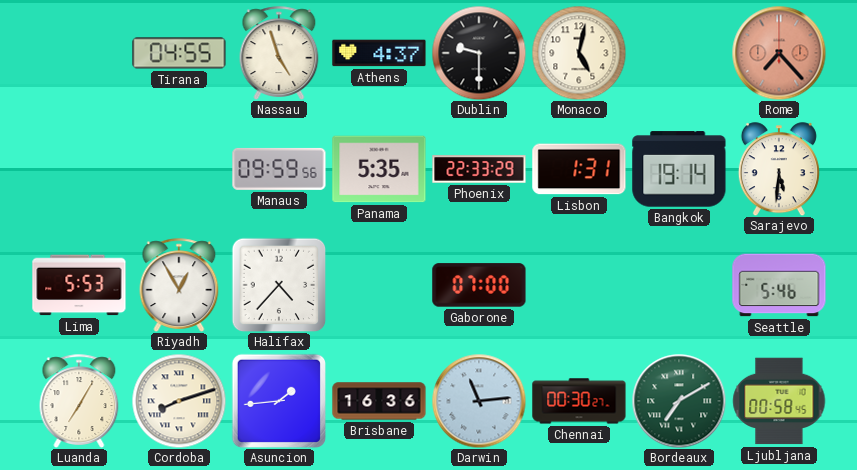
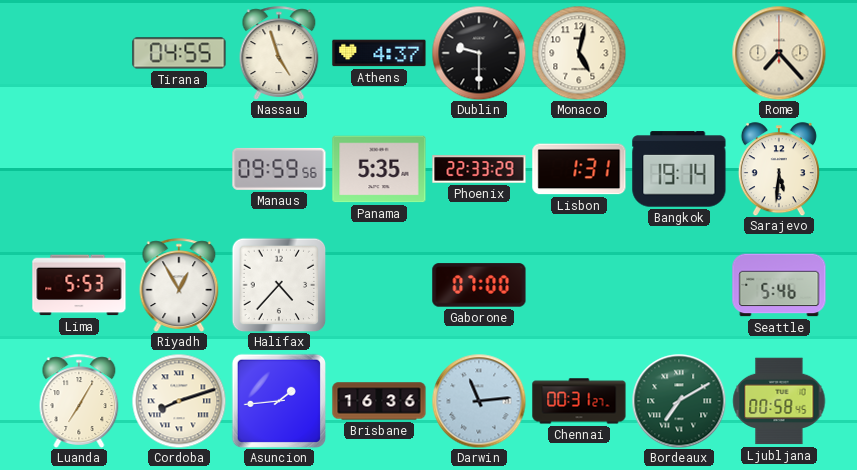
Rome dial: salmon -> cream
Chennai: 00:30 -> 00:31
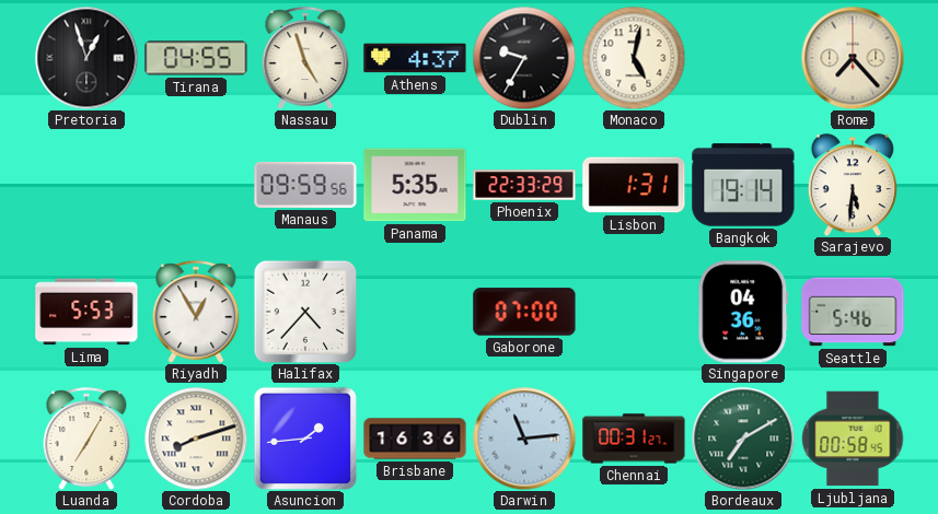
Pretoria: none -> 12:57
Dublin: 9:30 -> 9:35
Singapore: none -> 04:36
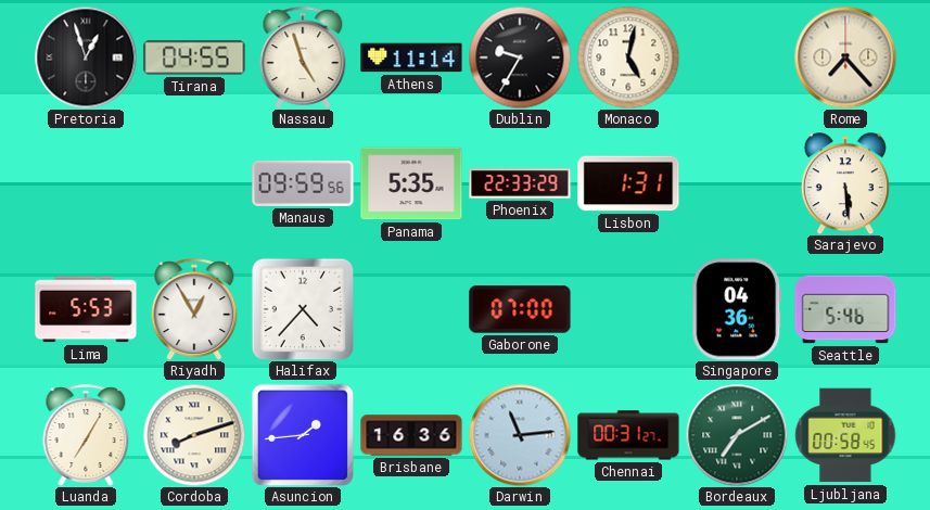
Athens: 4:37 -> 11:14
Bangkok: 19:14 -> none
Sarajevo: 5:31 -> 5:29
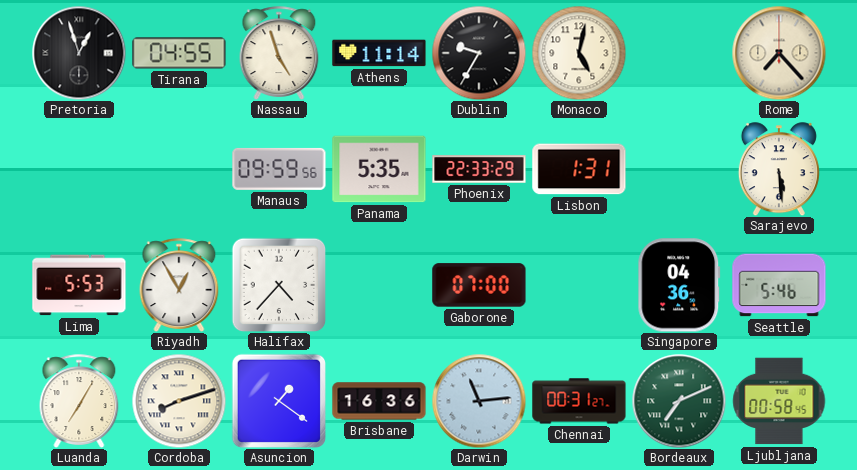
Asuncion: 1:44 -> 1:21
Bordeaux: 7:10 -> 7:11
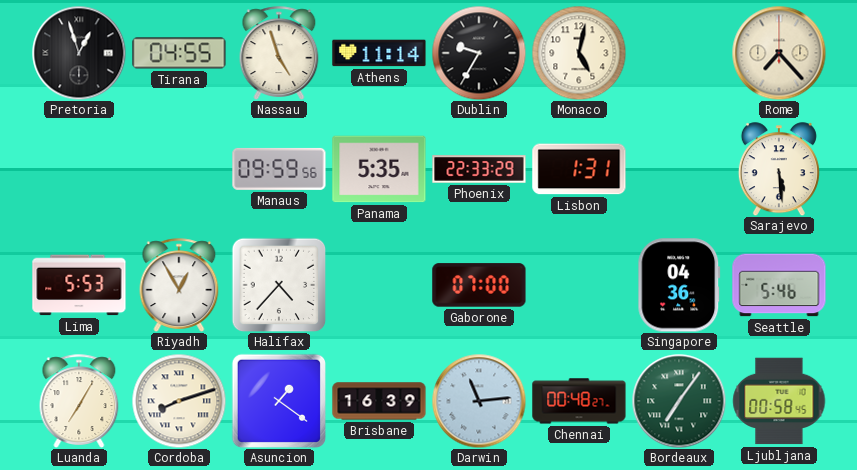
Brisbane: 16:36 -> 16:39
Chennai: 00:31 -> 00:48
Bordeaux: 7:11 -> 7:06
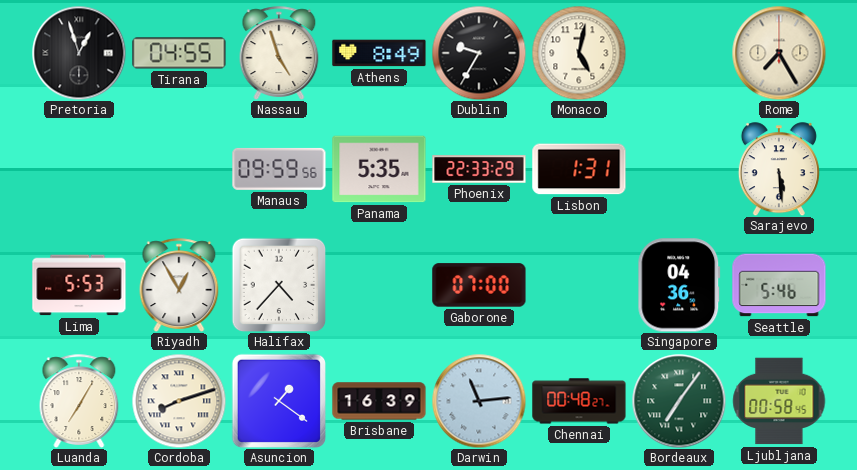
Athens: 11:14 -> 8:49
Rome: 7:23 -> 7:25
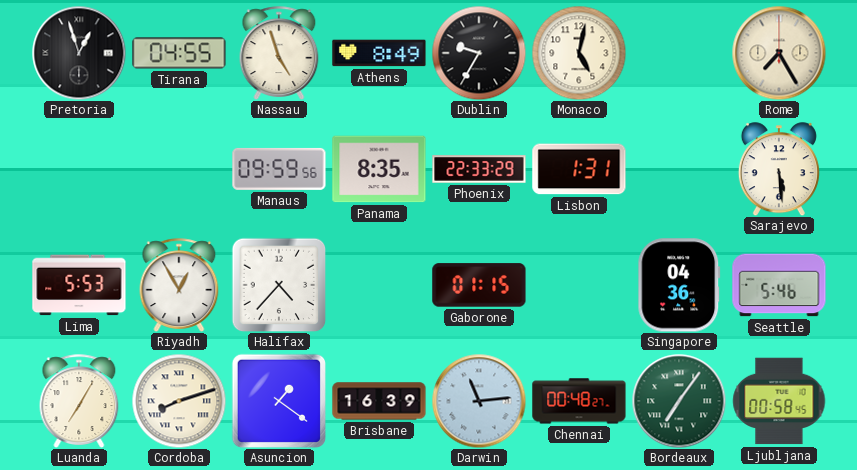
Panama: 5:35 -> 8:35
Gaborone: 07:00 -> 01:15
